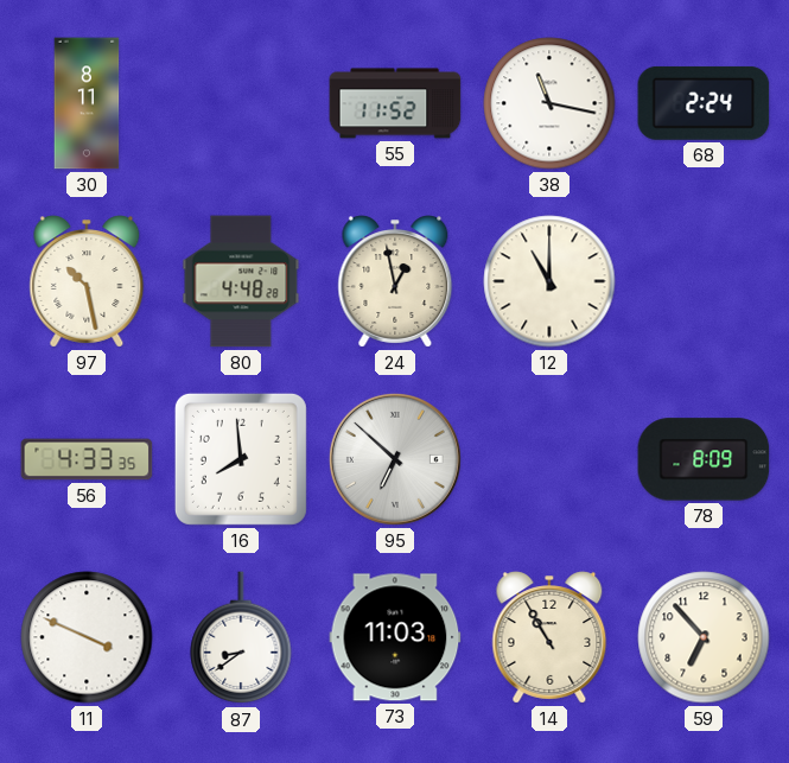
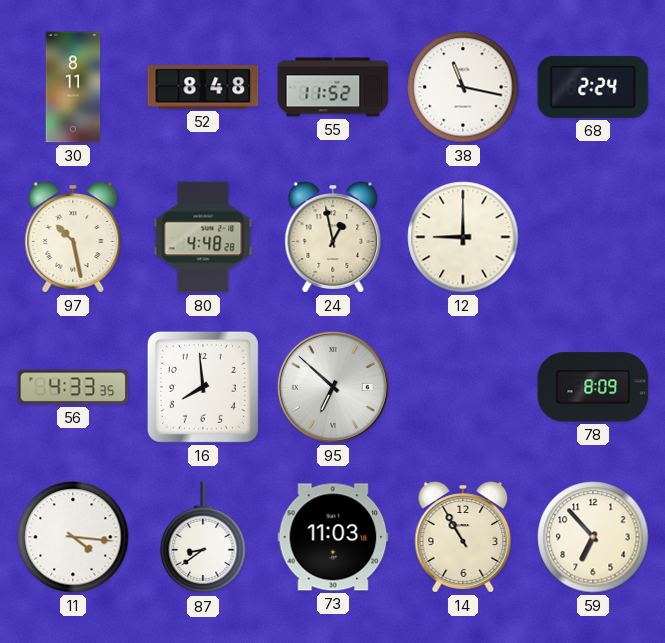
52: none -> 8:48
12: 11:00 -> 9:00
11: 3:49 -> 4:16
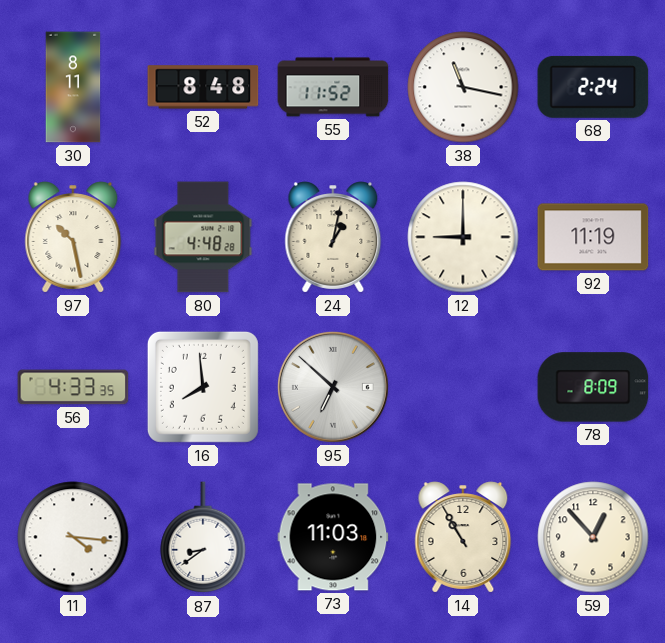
24: 12:58 -> 1:02
92: none -> 11:19
59: 6:53 -> 12:53
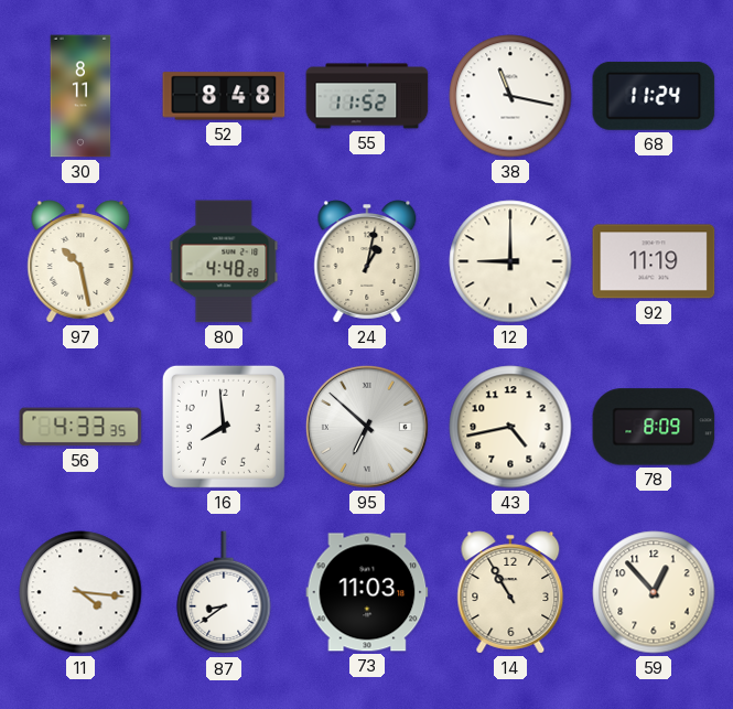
68: 2:24 -> 11:24
43: none -> 4:43
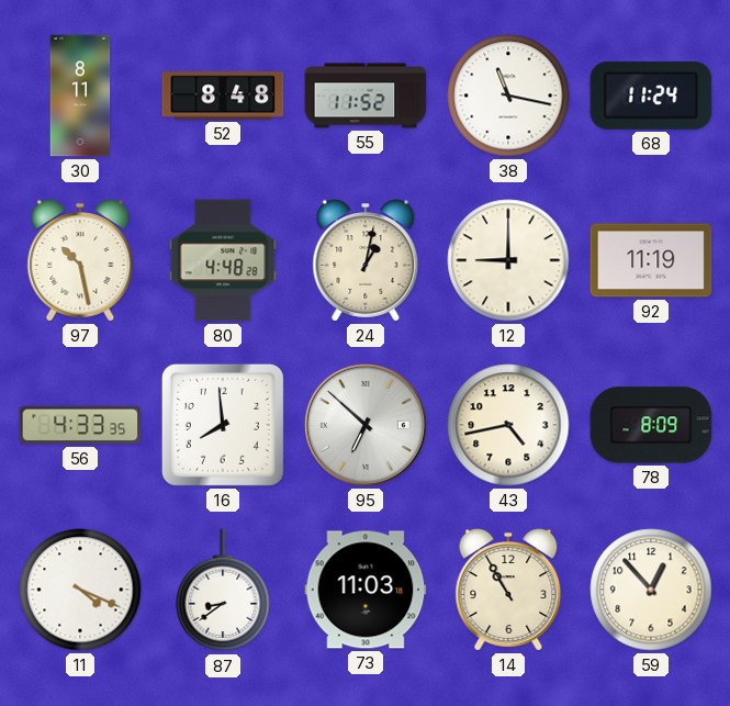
11: 4:16 -> 4:19
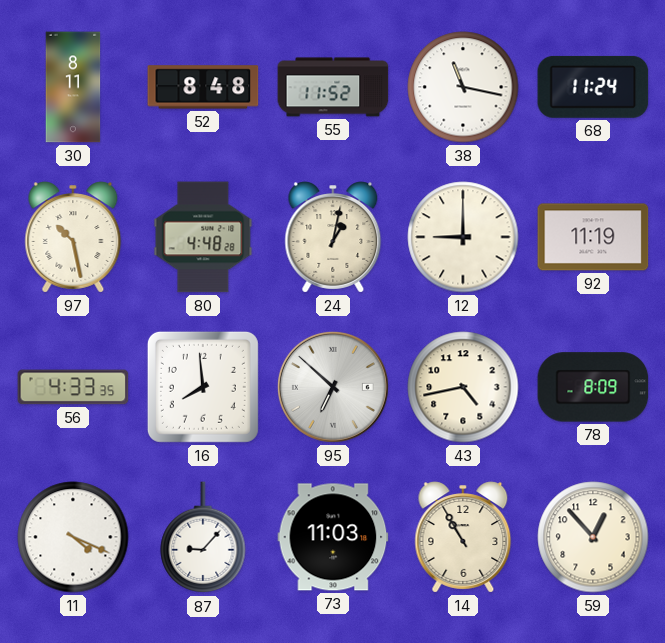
87: 8:39 -> 9:07
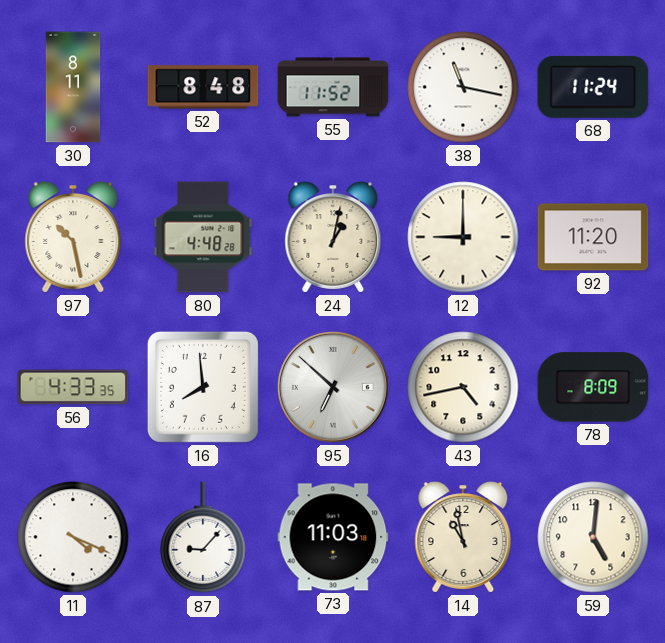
92: 11:19 -> 11:20
14: 10:55 -> 10:58
59: 12:53 -> 5:01
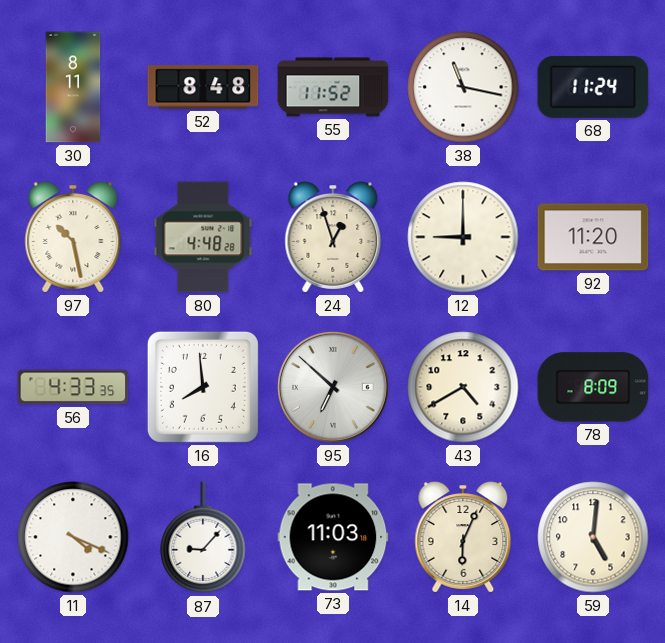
24: 1:02 -> 12:57
43: 4:43 -> 4:40
14: 10:58 -> 6:04
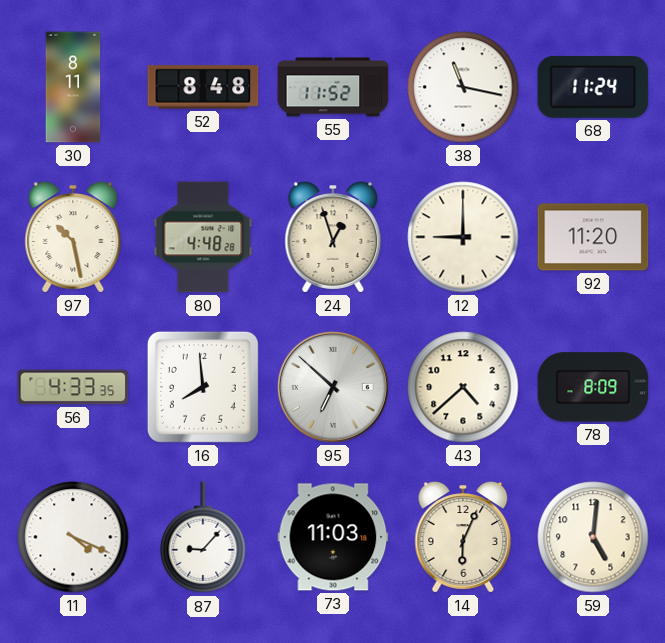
43: 4:40 -> 4:38
